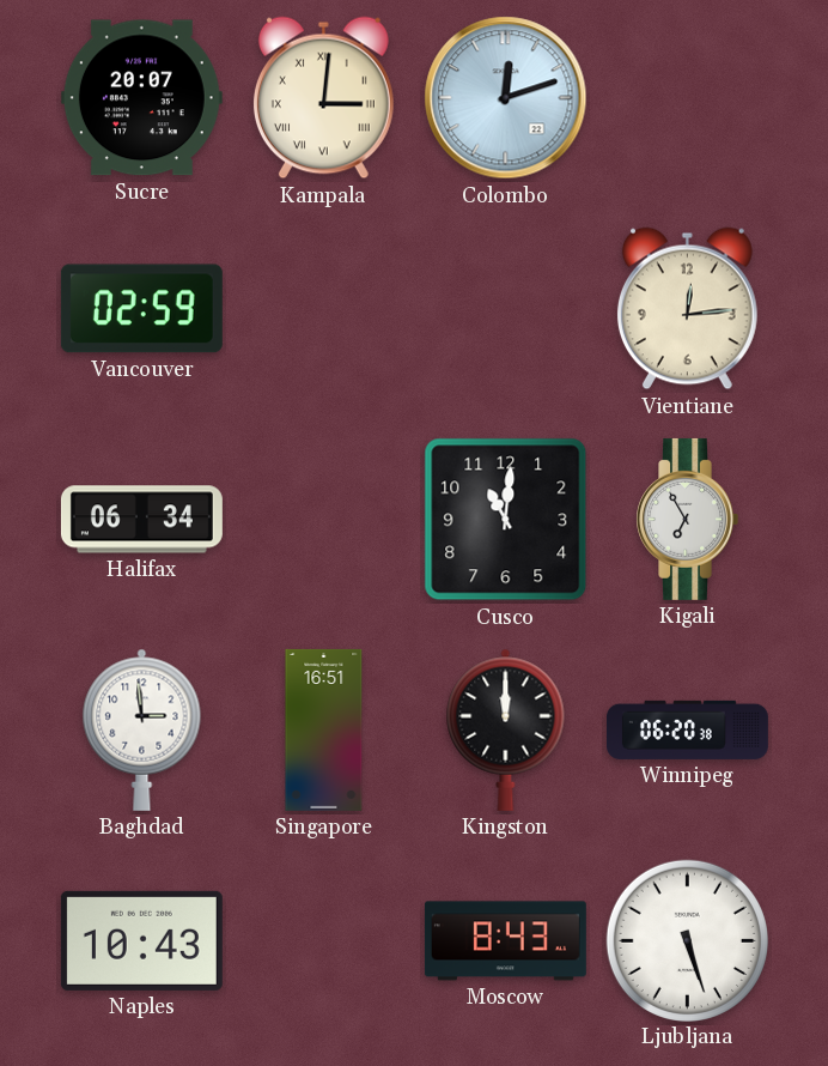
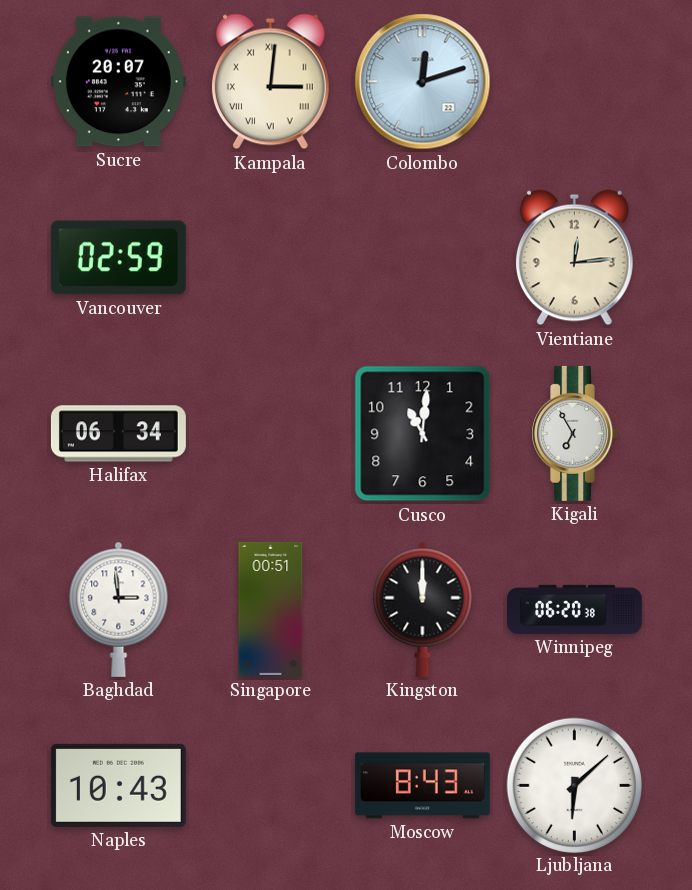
Singapore: 16:51 -> 00:51
Ljubljana: 5:27 -> 6:08
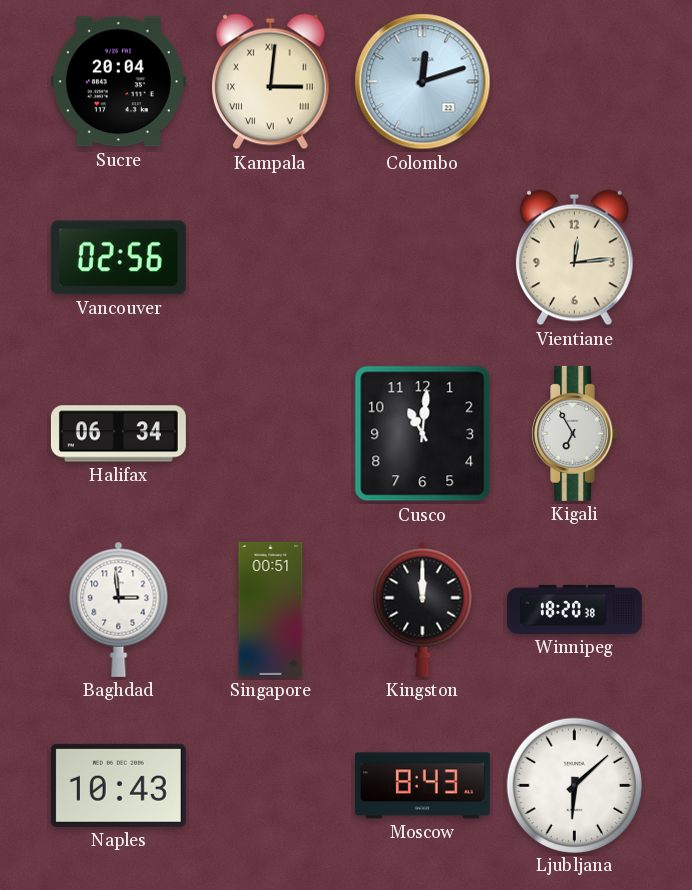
Sucre: 20:07 -> 20:04
Vancouver: 02:59 -> 02:56
Winnipeg: 06:20 -> 18:20
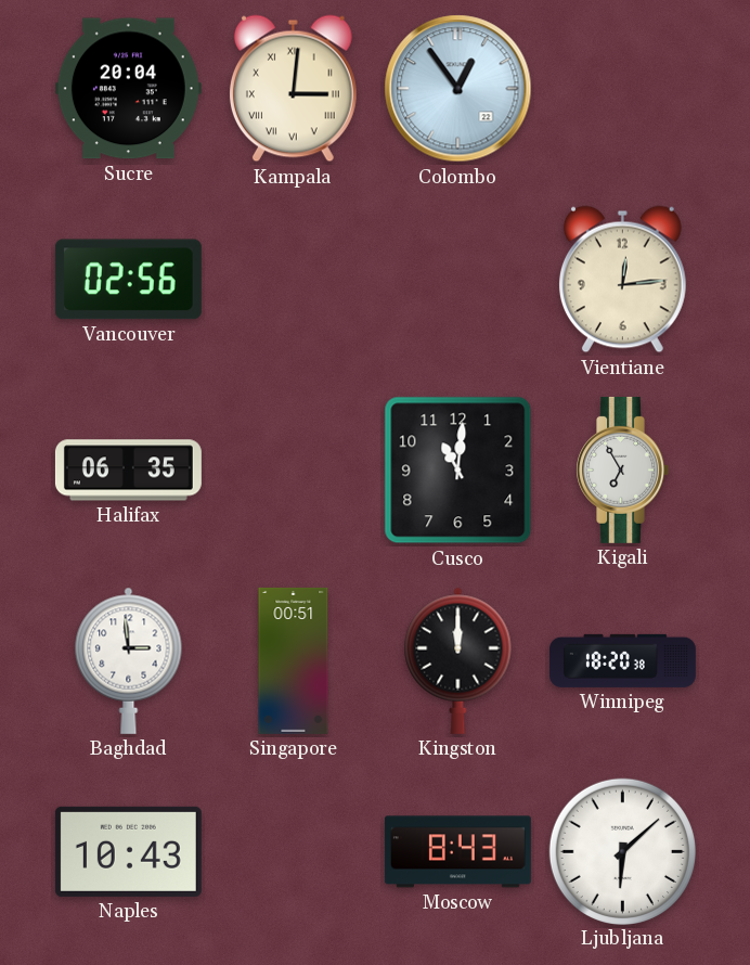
Colombo: 12:12 -> 12:54
Halifax: 06:34 -> 06:35
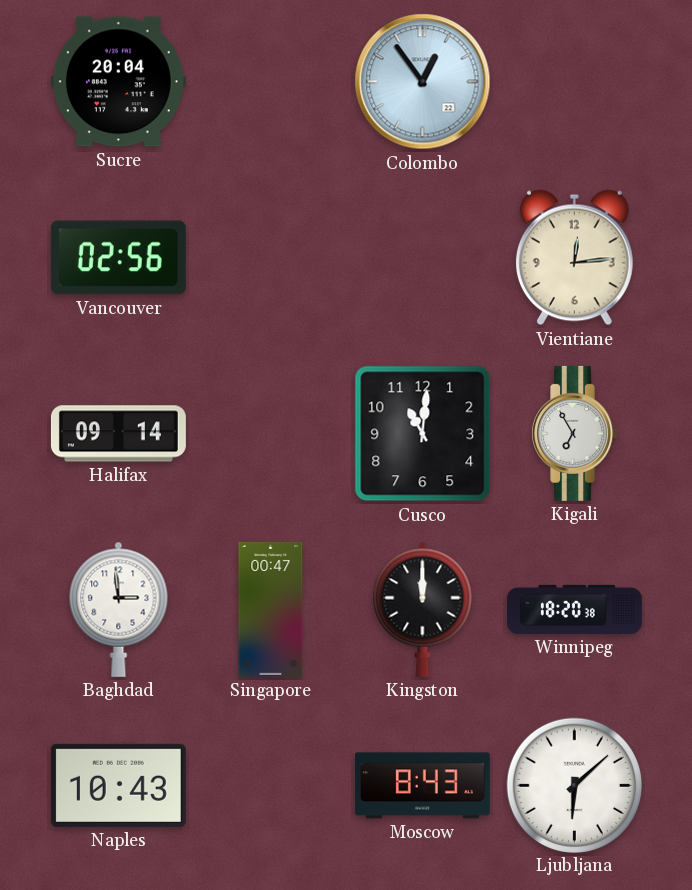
Kampala: 3:01 -> none
Halifax: 06:35 -> 09:14
Singapore: 00:51 -> 00:47
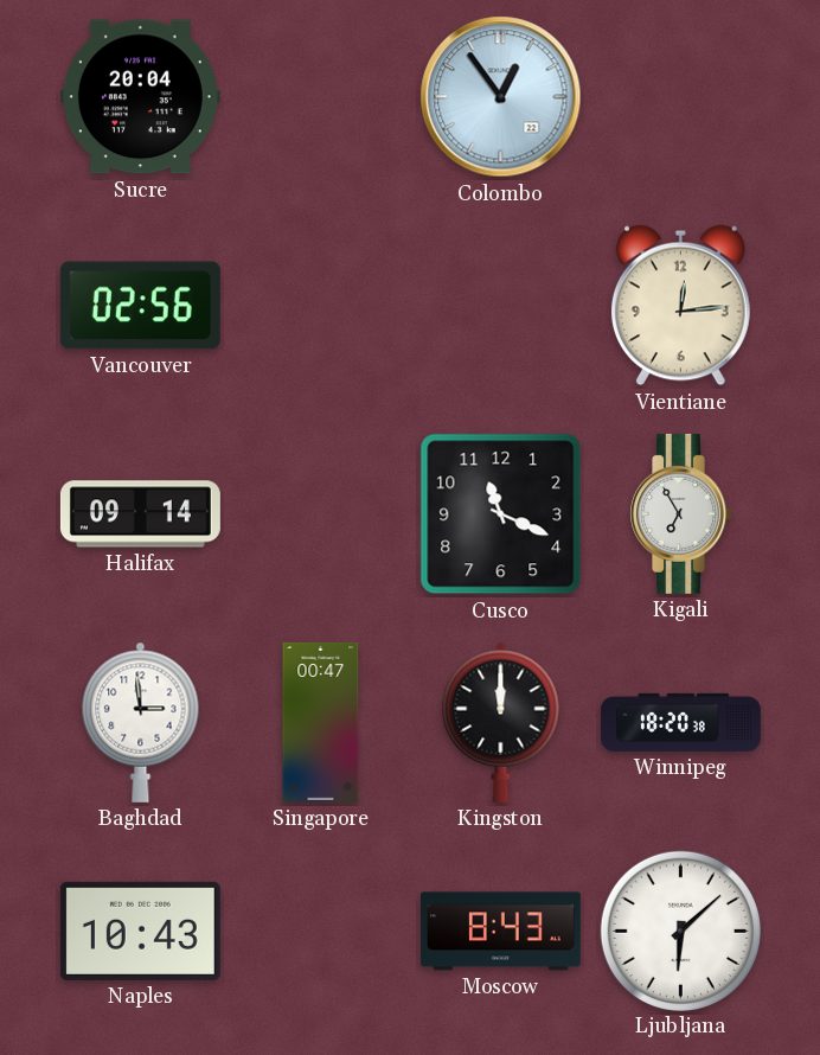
Cusco: 11:01 -> 11:19
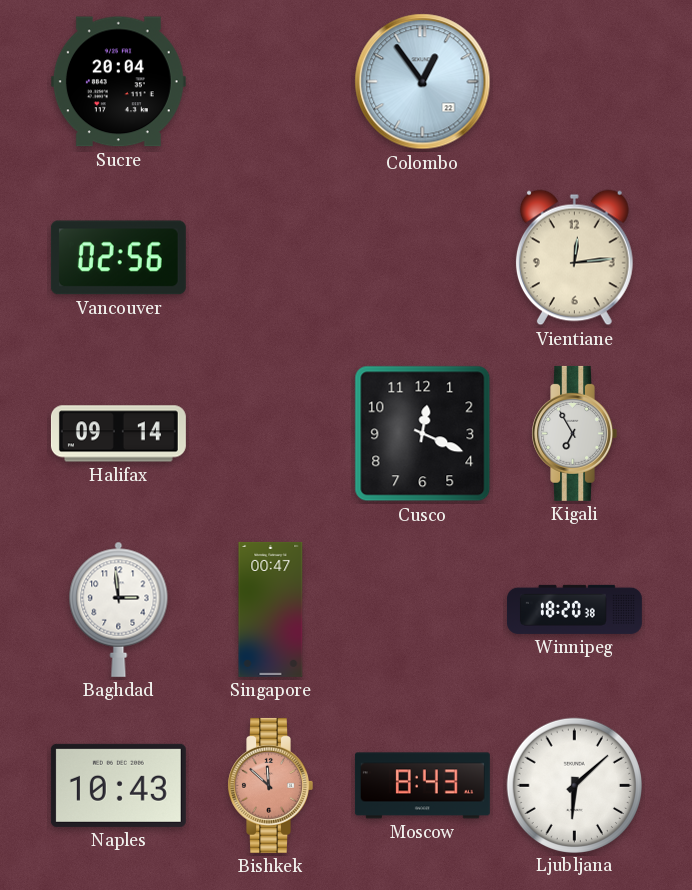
Cusco: 11:19 -> 12:19
Kingston: 12:00 -> none
Bishkek: none -> 11:52
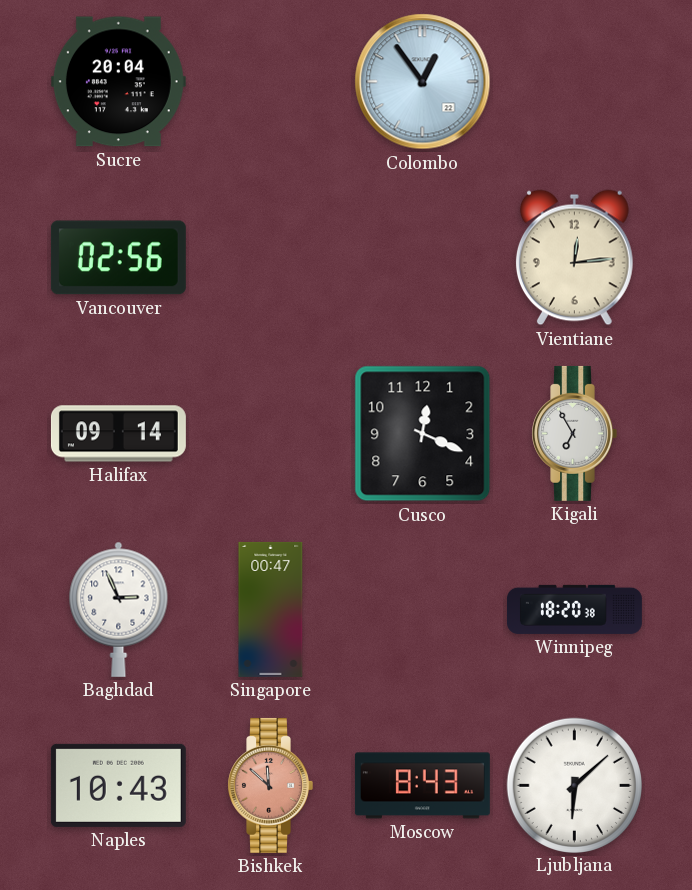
Baghdad: 2:59 -> 2:56
